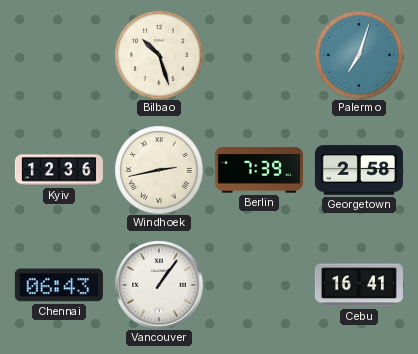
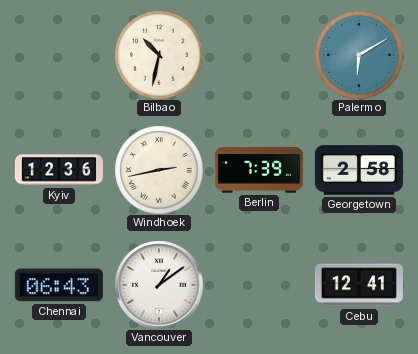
Bilbao: 10:27 -> 10:32
Palermo: 7:03 -> 6:10
Vancouver: 1:06 -> 1:09
Cebu: 16:41 -> 12:41
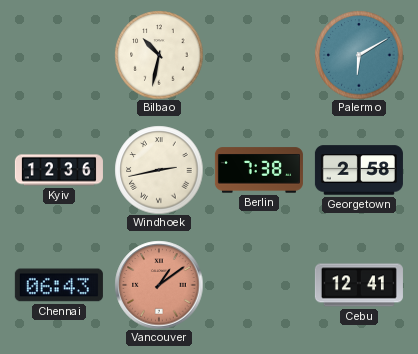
Berlin: 7:39 -> 7:38
Vancouver dial: white -> salmon
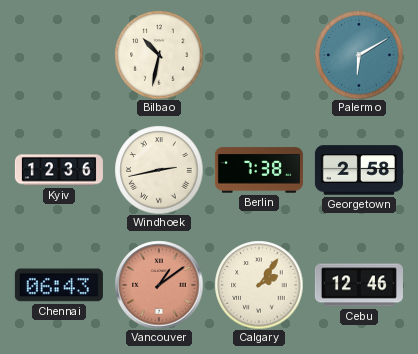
Calgary: none -> 2:06
Cebu: 12:41 -> 12:46
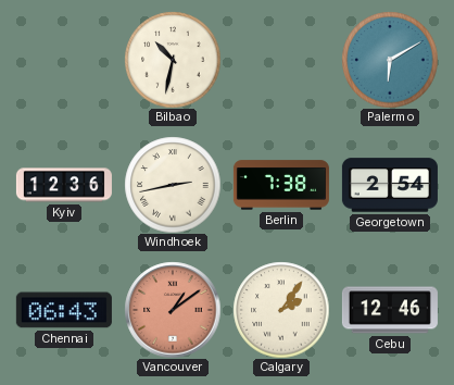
Georgetown: 2:58 -> 2:54
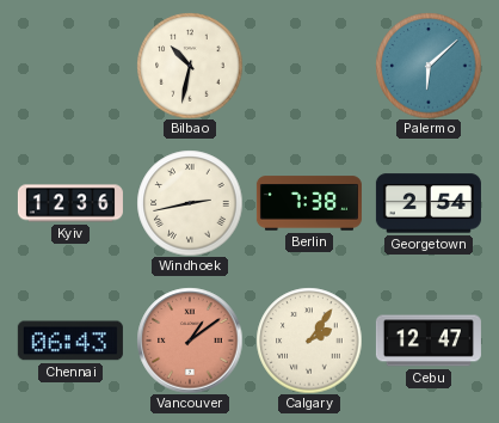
Palermo: 6:10 -> 6:08
Cebu: 12:46 -> 12:47
